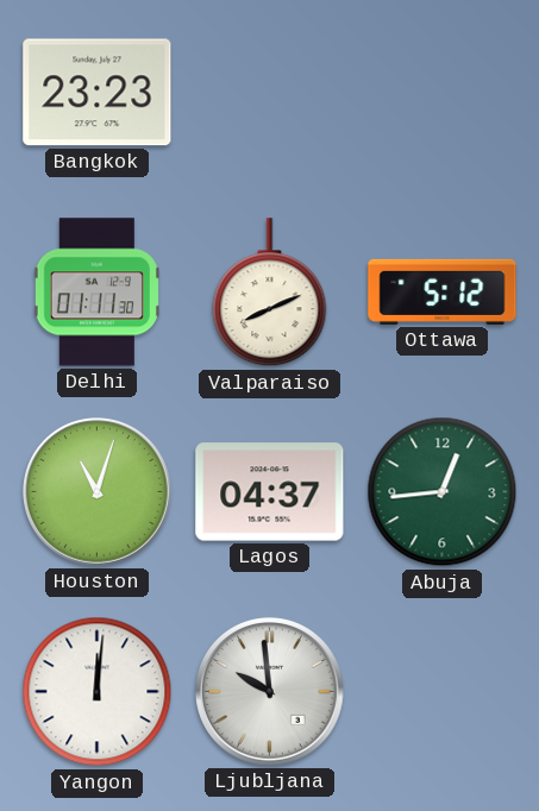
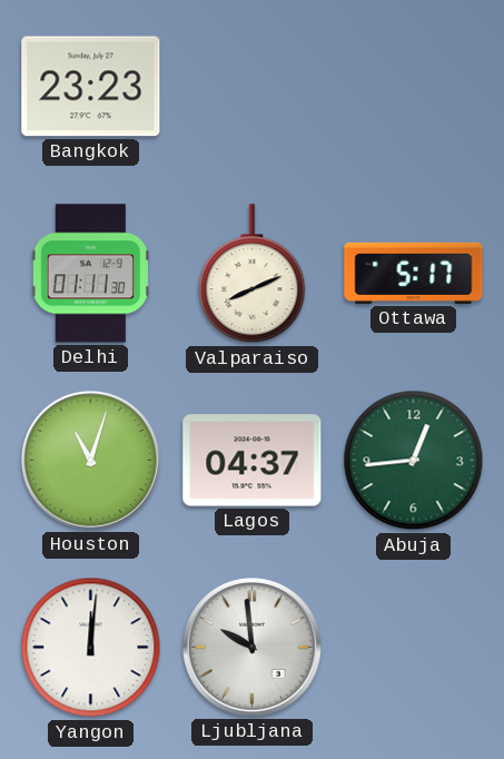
Ottawa: 5:12 -> 5:17
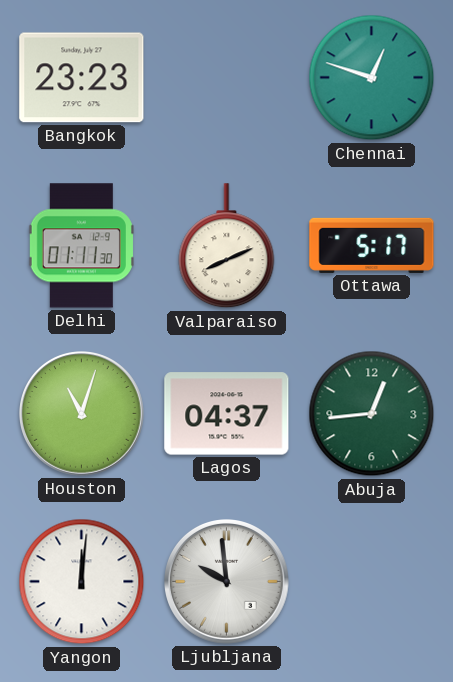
Chennai: none -> 12:48
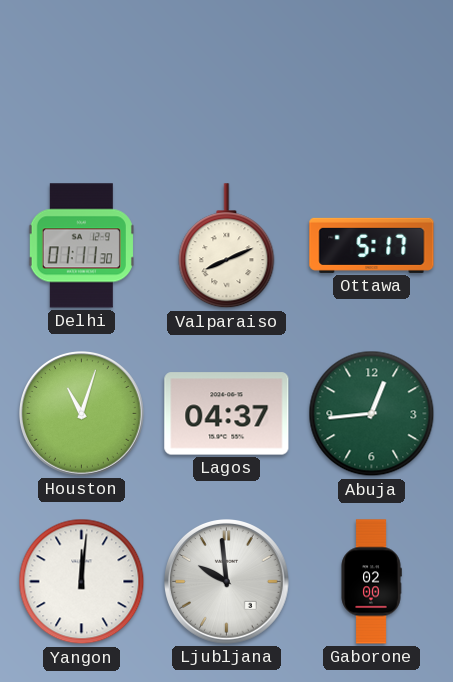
Bangkok: 23:23 -> none
Chennai: 12:48 -> none
Gaborone: none -> 02:00
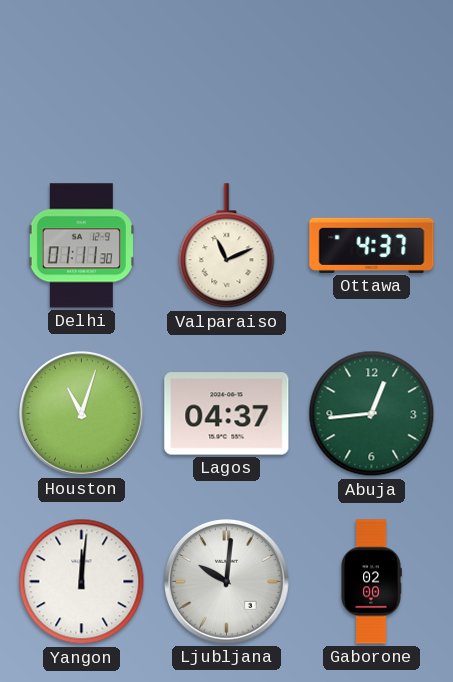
Valparaiso: 8:11 -> 11:11
Ottawa: 5:17 -> 4:37
Ljubljana: 9:59 -> 10:01
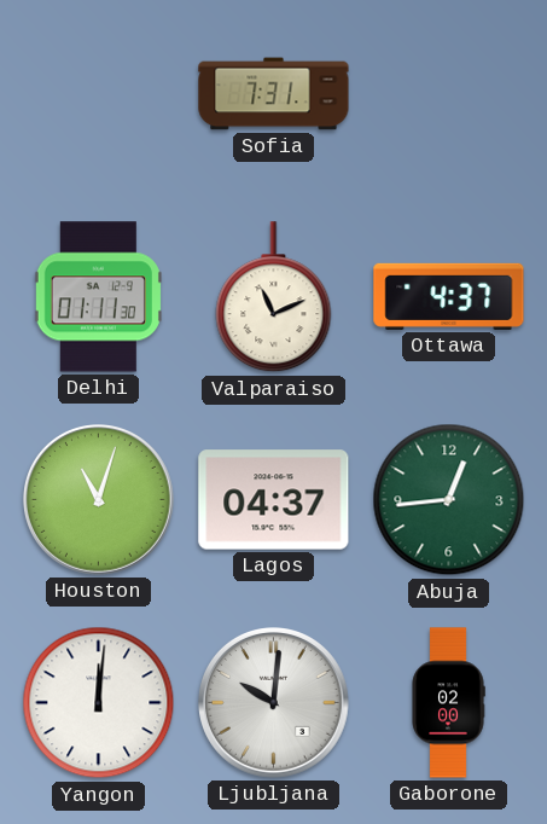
Sofia: none -> 7:31
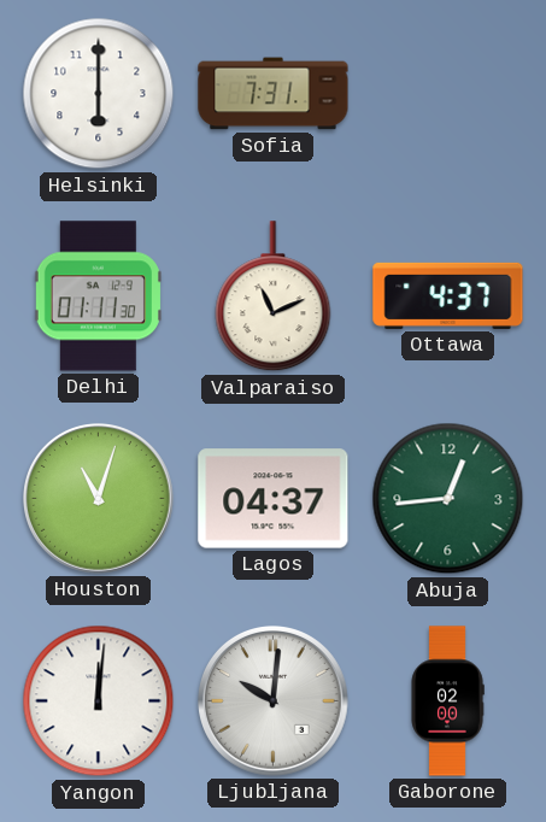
Helsinki: none -> 6:00
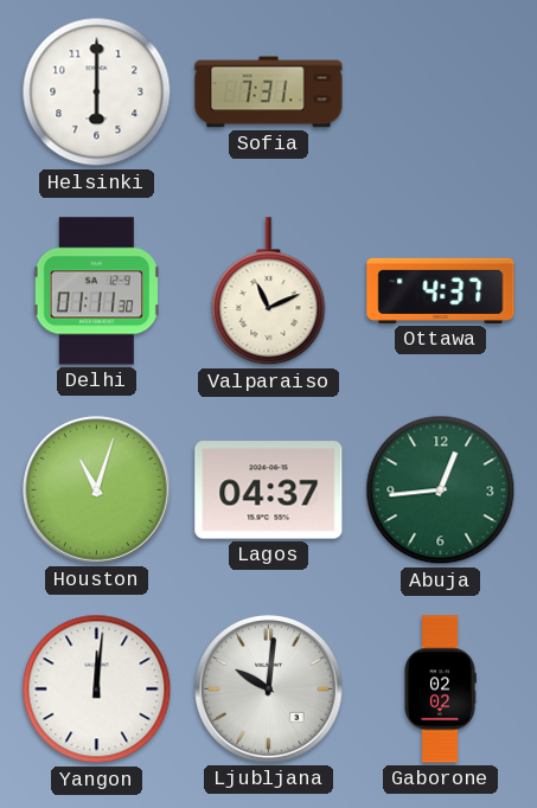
Gaborone: 02:00 -> 02:02
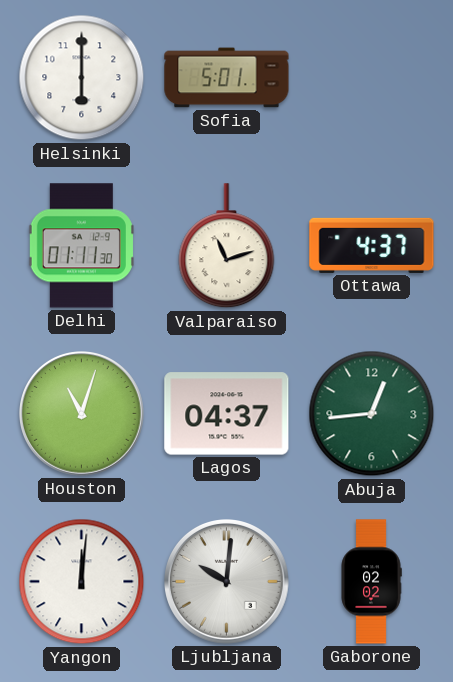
Sofia: 7:31 -> 5:01
Valparaiso: 11:11 -> 11:12
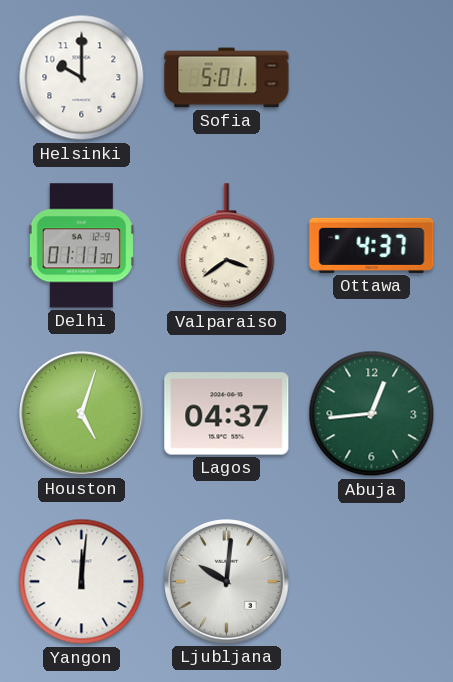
Helsinki: 6:00 -> 10:00
Valparaiso: 11:12 -> 3:39
Houston: 11:03 -> 5:03
Gaborone: 02:02 -> none
